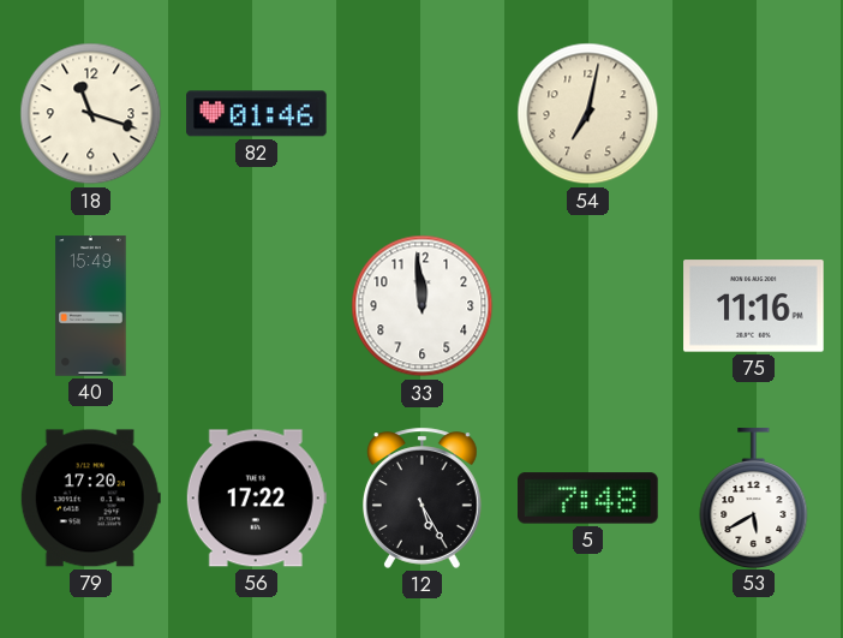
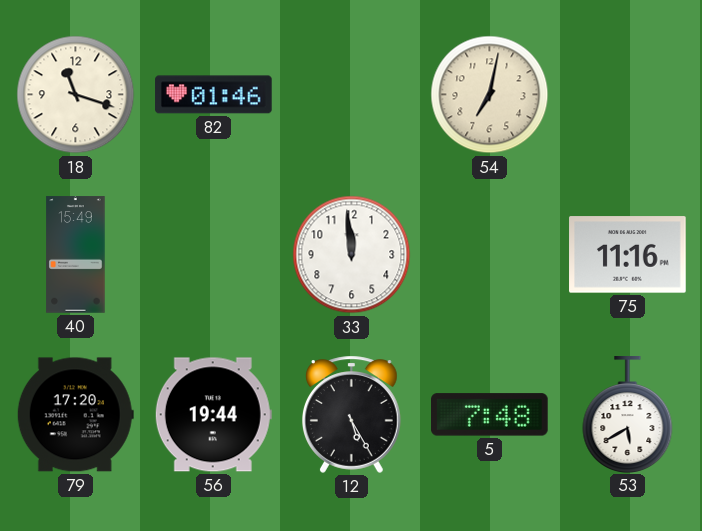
56: 17:22 -> 19:44
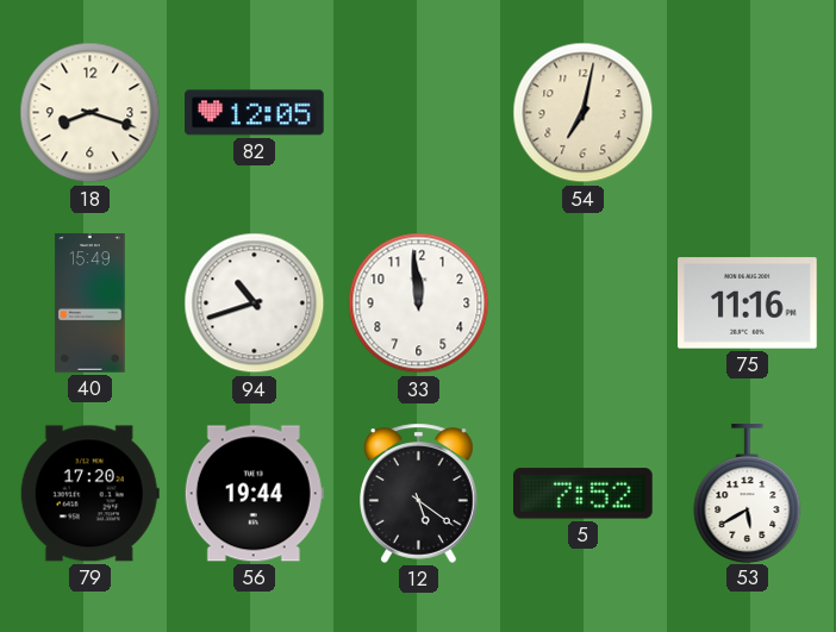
18: 11:18 -> 8:18
82: 01:46 -> 12:05
94: none -> 10:42
12: 5:25 -> 5:21
5: 7:48 -> 7:52
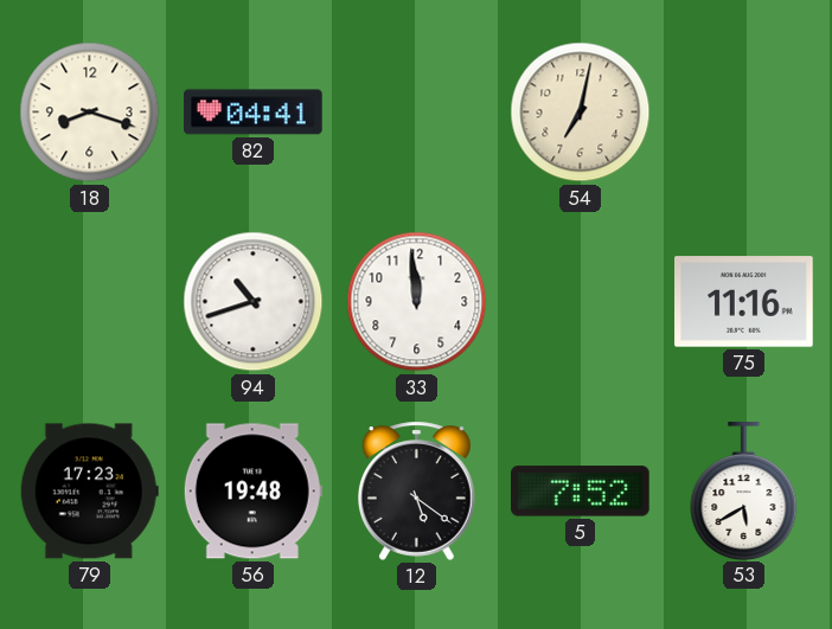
82: 12:05 -> 04:41
40: 15:49 -> none
79: 17:20 -> 17:23
56: 19:44 -> 19:48
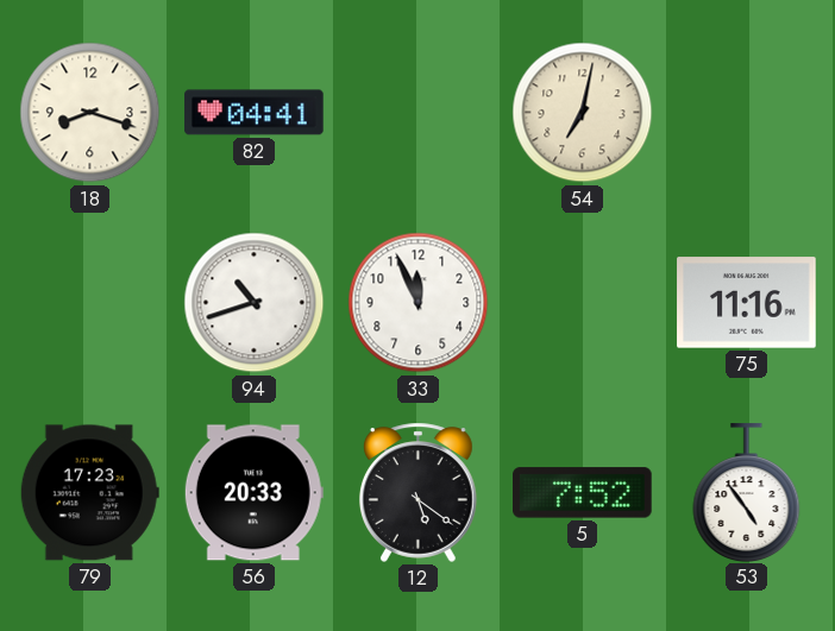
33: 11:59 -> 11:56
56: 19:48 -> 20:33
53: 5:40 -> 4:54
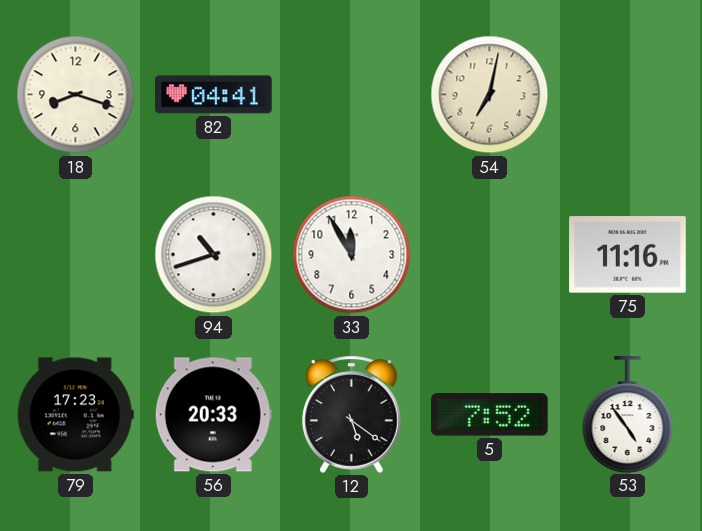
33: 11:56 -> 11:55
